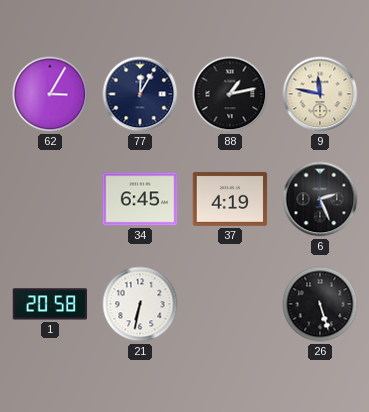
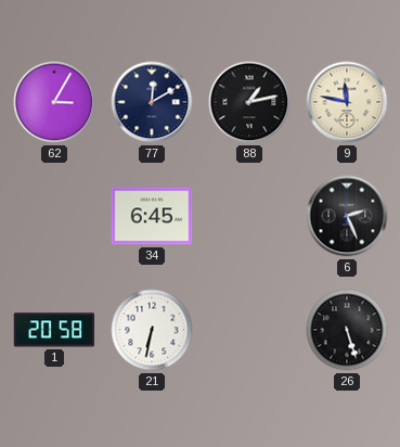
77: 12:05 -> 12:10
37: 4:19 -> none
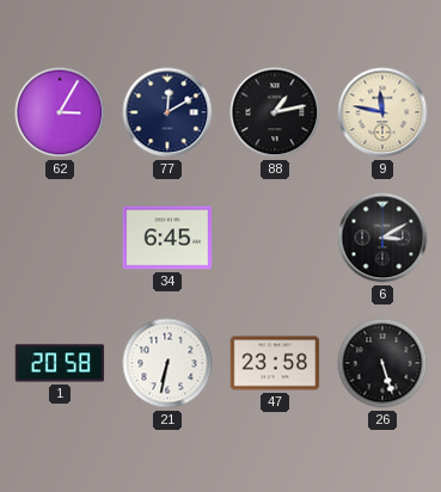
6: 2:26 -> 3:10
47: none -> 23:58
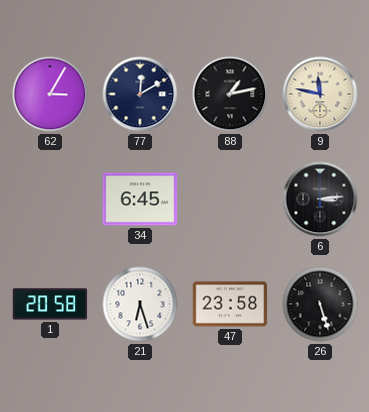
6: 3:10 -> 3:14
21: 6:32 -> 6:27
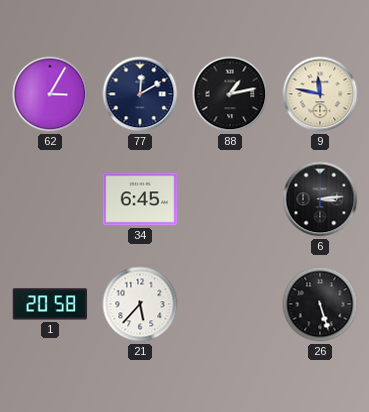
21: 6:27 -> 5:37
47: 23:58 -> none
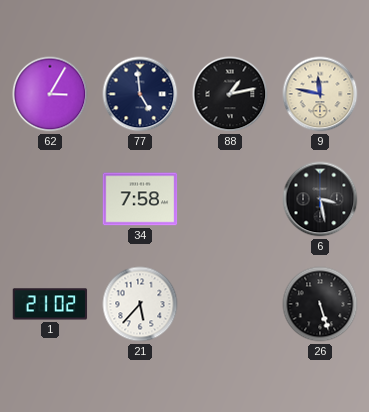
77: 12:10 -> 4:59
34: 6:45 -> 7:58
6: 3:14 -> 3:28
1: 20:58 -> 21:02
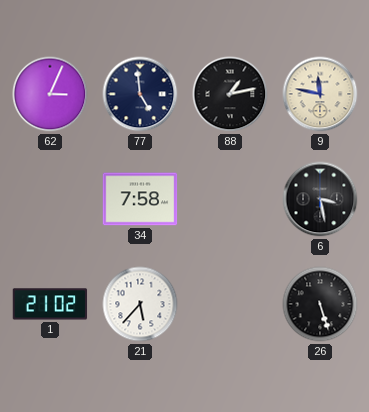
62: 3:05 -> 3:04
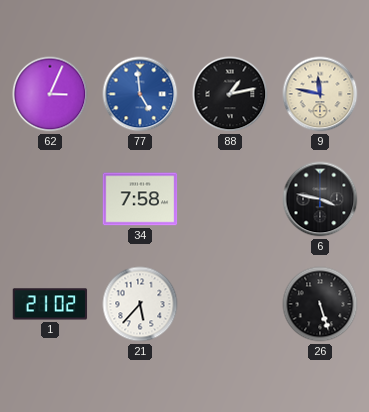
77 dial: navy -> blue
6: 3:28 -> 3:47
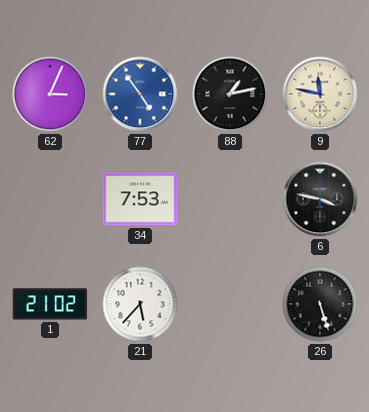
77: 4:59 -> 4:54
34: 7:58 -> 7:53
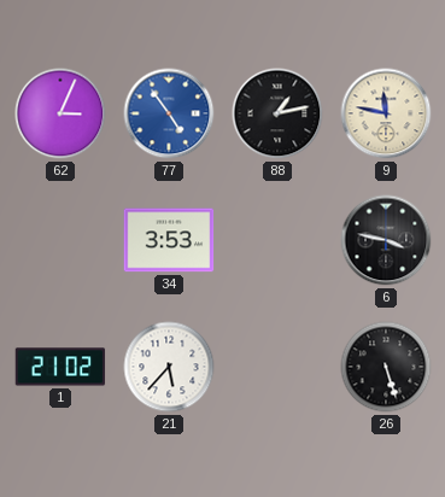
34: 7:53 -> 3:53
